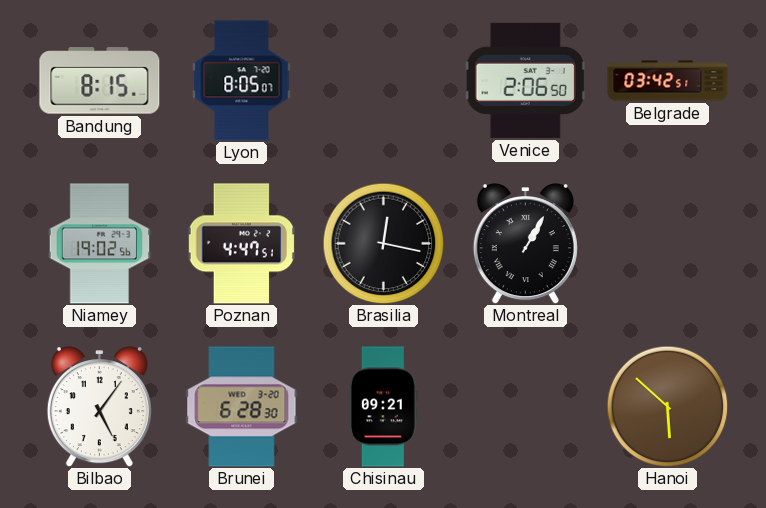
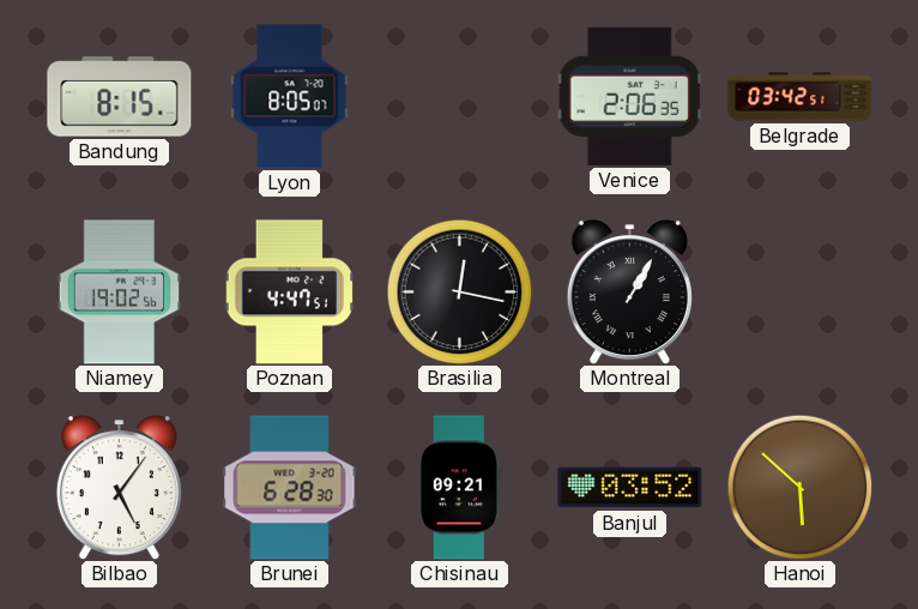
Venice: 2:06:50 -> 2:06:35
Banjul: none -> 03:52
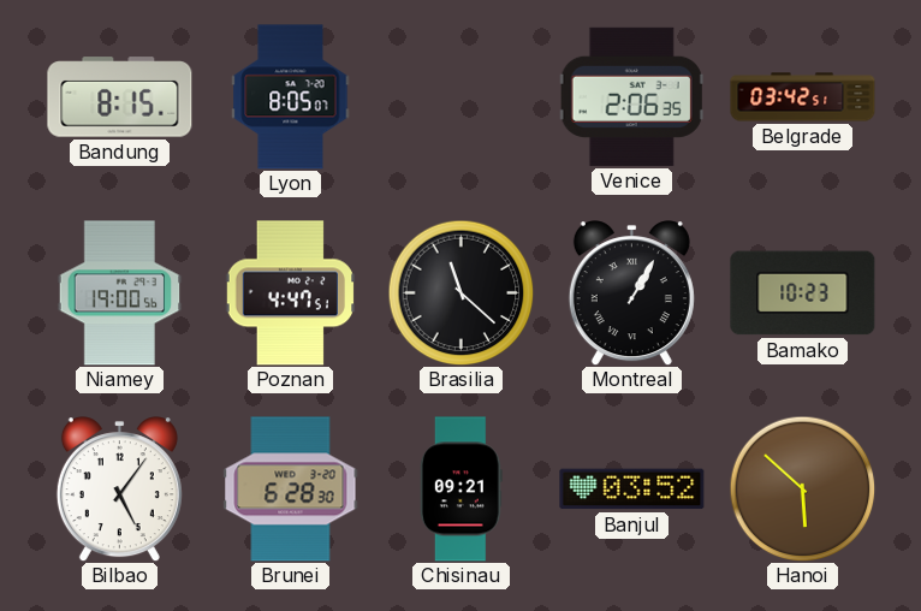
Niamey: 19:02 -> 19:00
Brasilia: 12:17 -> 11:22
Bamako: none -> 10:23
